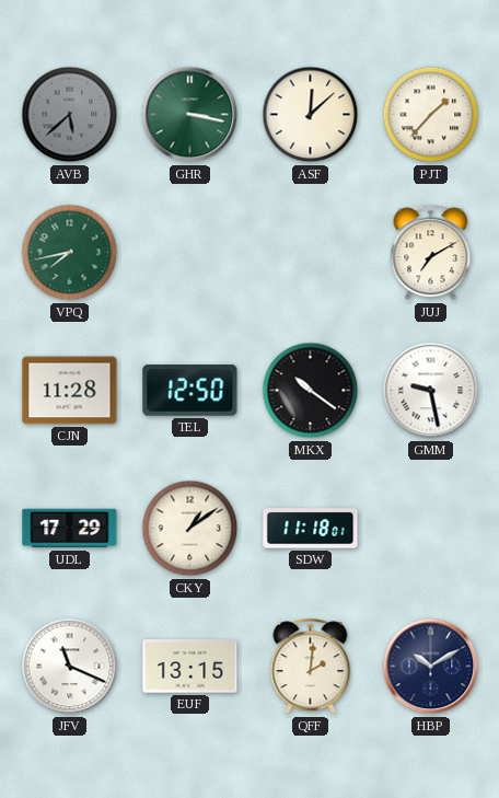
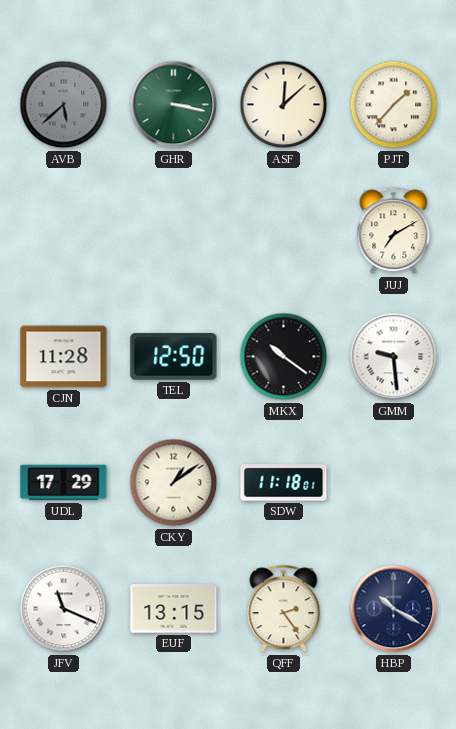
VPQ: 7:43 -> none
GMM: 9:28 -> 9:29
QFF: 2:01 -> 2:24
HBP: 10:10 -> 10:20
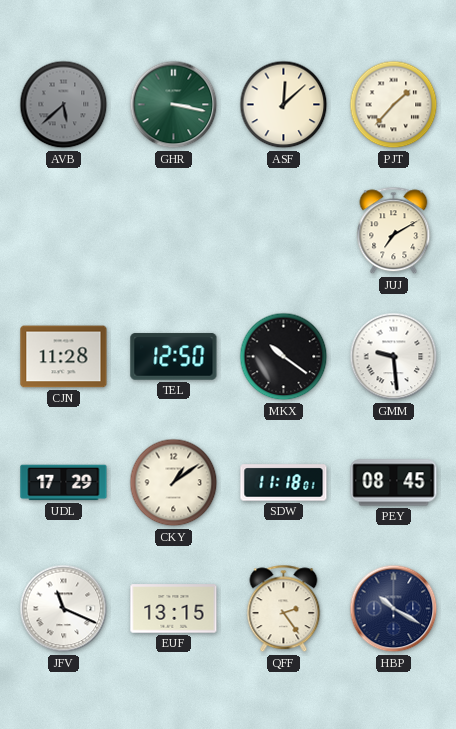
PEY: none -> 08:45
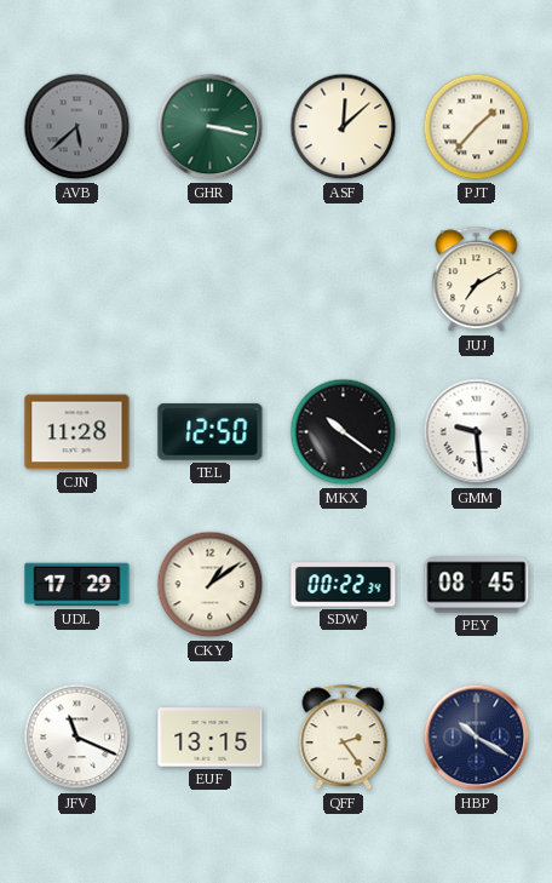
SDW: 11:18 -> 00:22
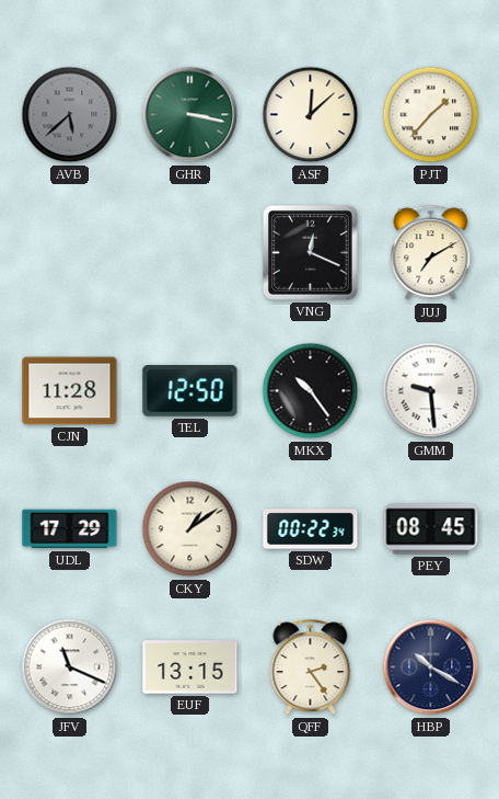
VNG: none -> 12:19
MKX: 10:21 -> 10:24
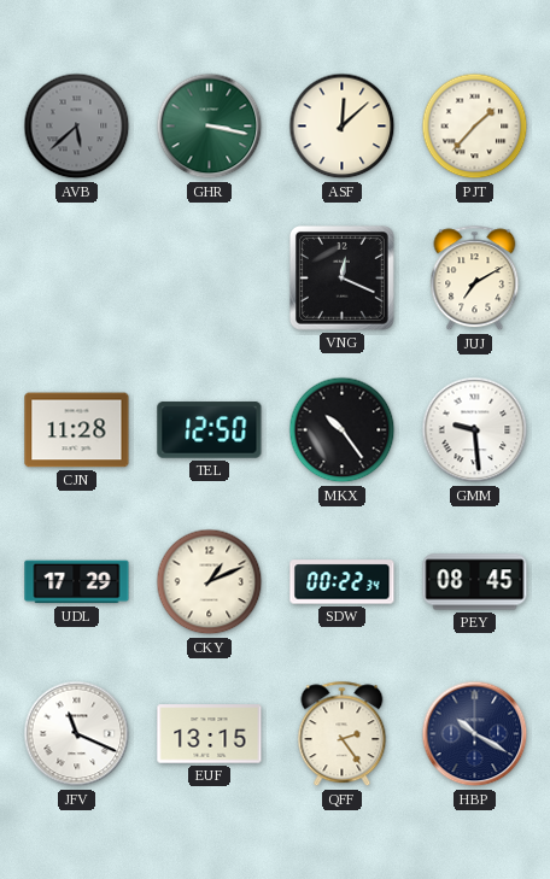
CKY: 1:09 -> 1:11
